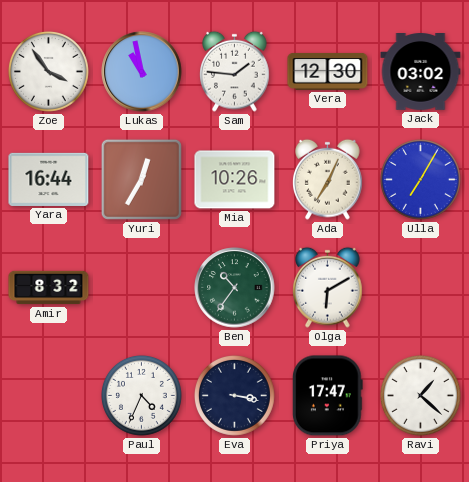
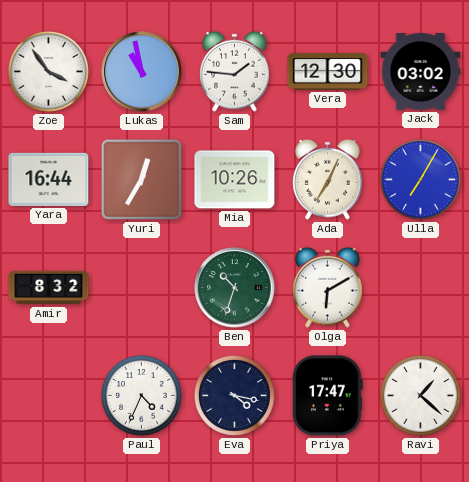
Ben: 10:36 -> 10:33
Eva: 3:17 -> 4:17
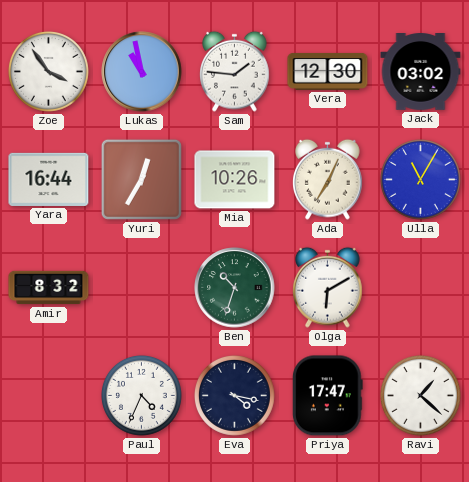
Ulla: 7:05 -> 11:05
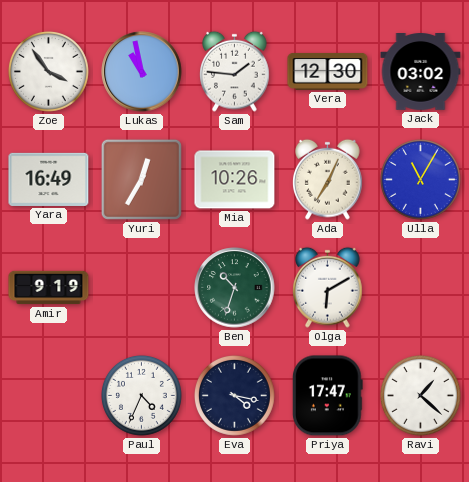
Yara: 16:44 -> 16:49
Amir: 8:32 -> 9:19
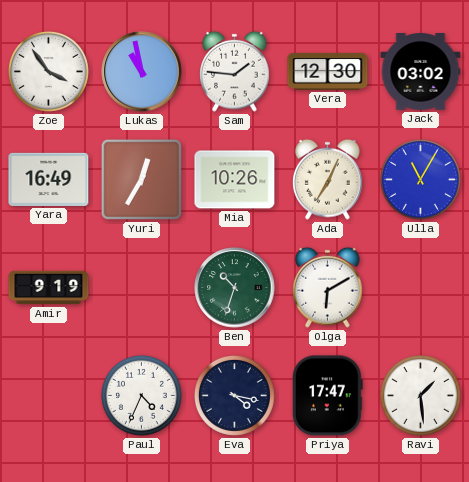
Ravi: 1:22 -> 1:29
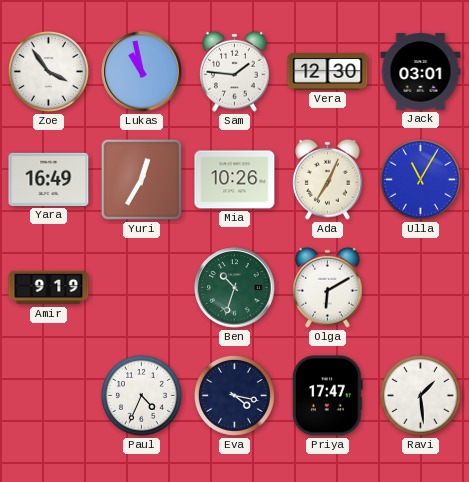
Jack: 03:02 -> 03:01
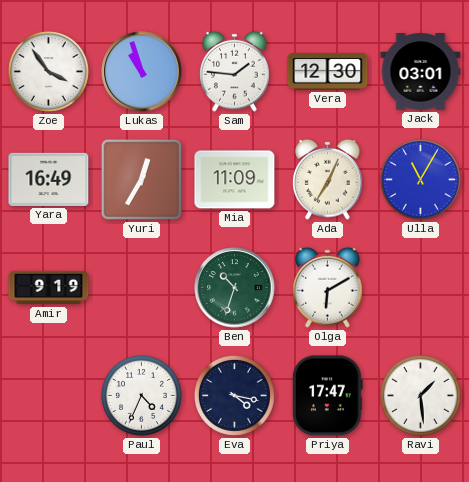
Lukas: 10:58 -> 10:57
Mia: 10:26 -> 11:09
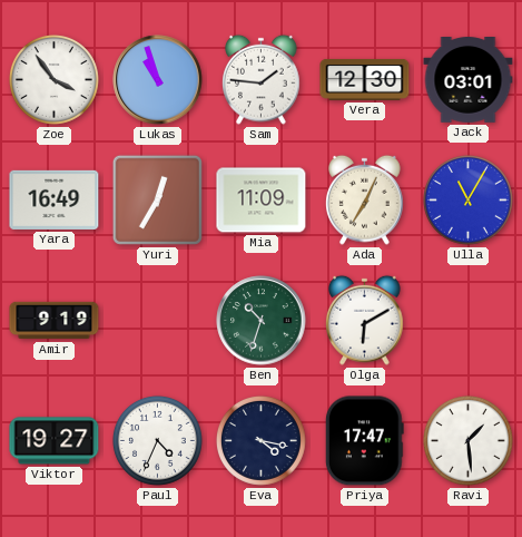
Viktor: none -> 19:27
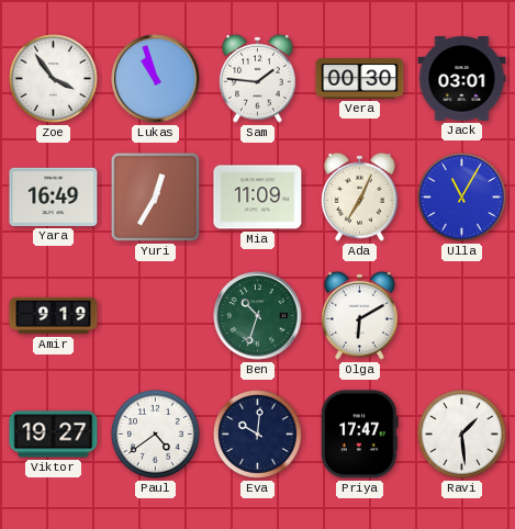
Vera: 12:30 -> 00:30
Paul: 4:34 -> 4:39
Eva: 4:17 -> 10:01
